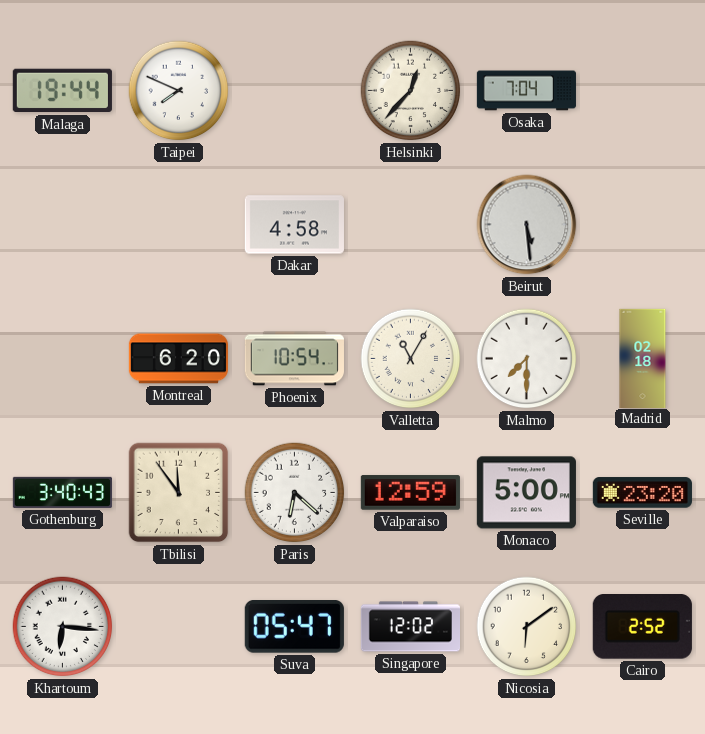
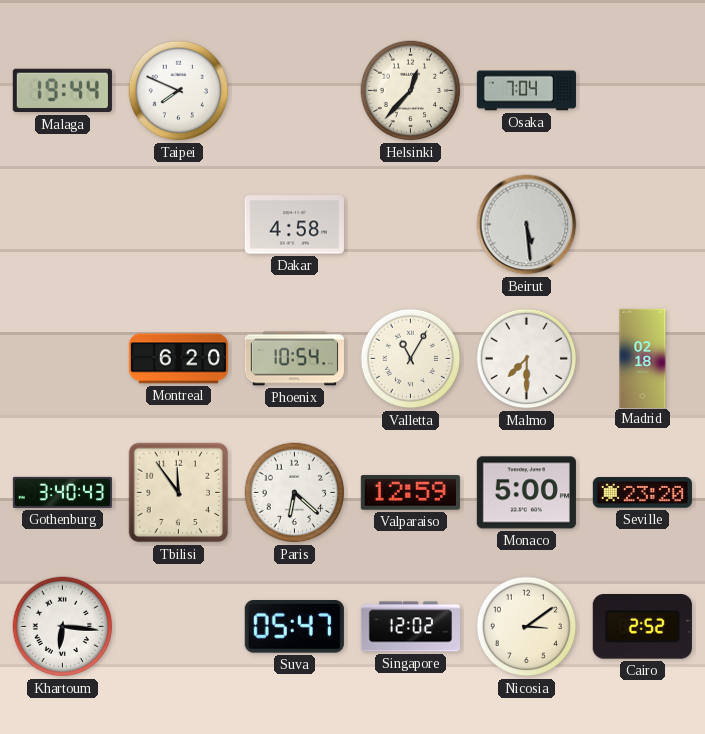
Nicosia: 6:09 -> 3:09
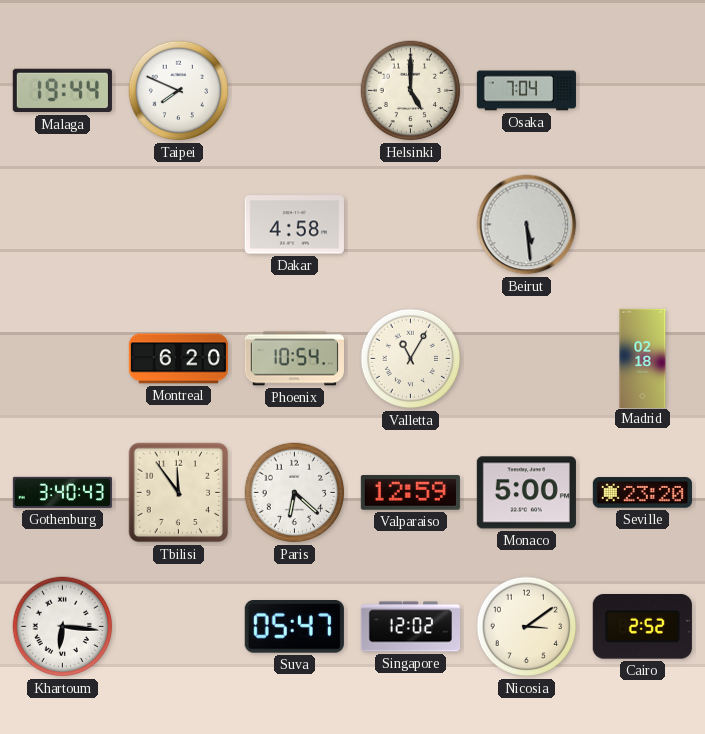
Helsinki: 12:37 -> 5:00
Malmo: 7:30 -> none
